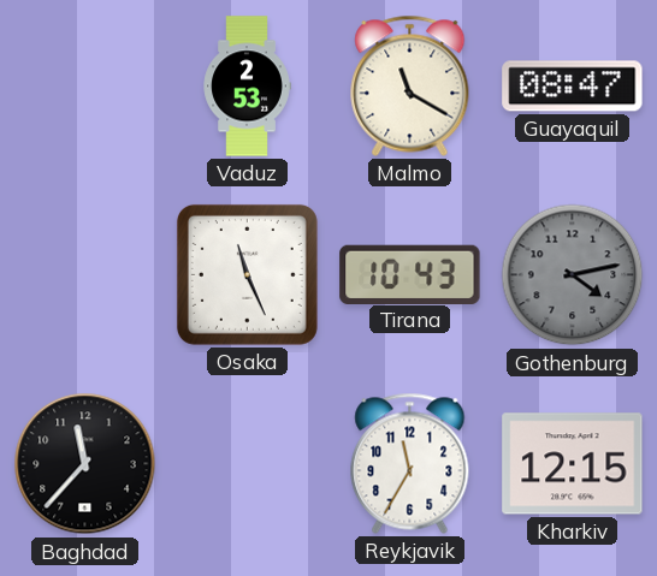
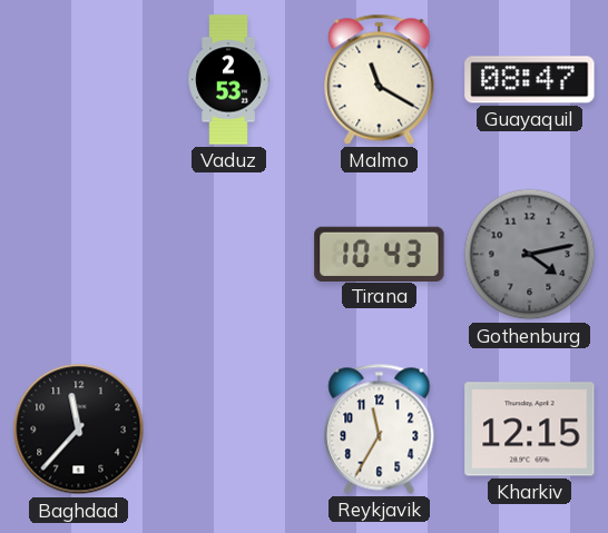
Osaka: 11:26 -> none
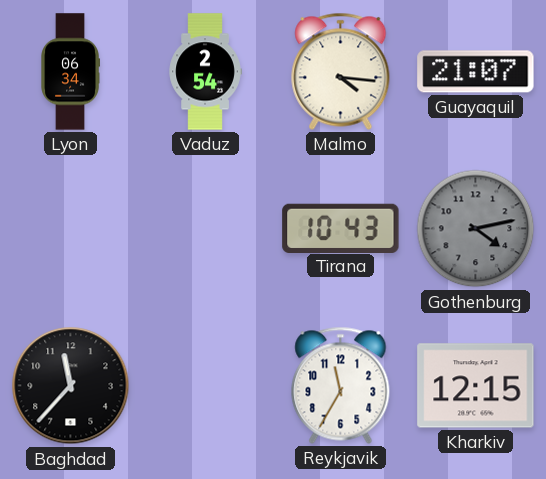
Lyon: none -> 06:34
Vaduz: 2:53 -> 2:54
Malmo: 11:20 -> 4:16
Guayaquil: 08:47 -> 21:07
